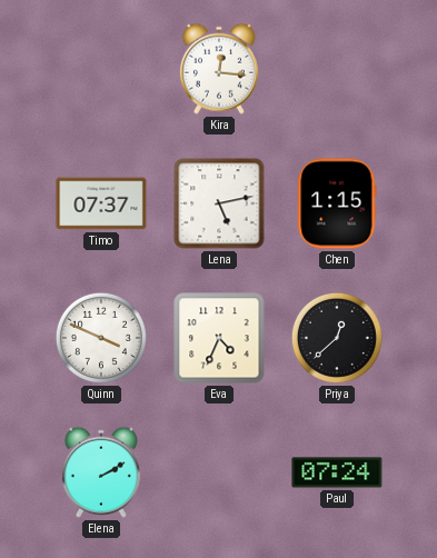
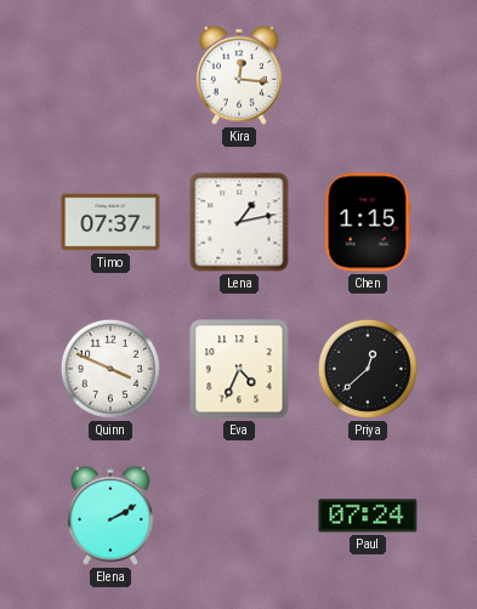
Lena: 5:13 -> 1:13
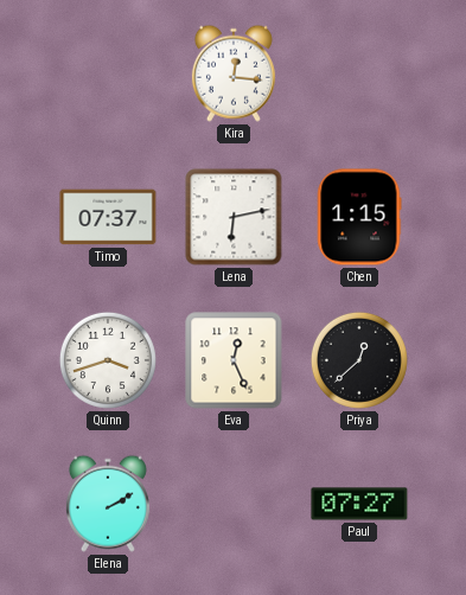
Lena: 1:13 -> 6:13
Quinn: 3:49 -> 3:42
Eva: 4:34 -> 12:26
Paul: 07:24 -> 07:27
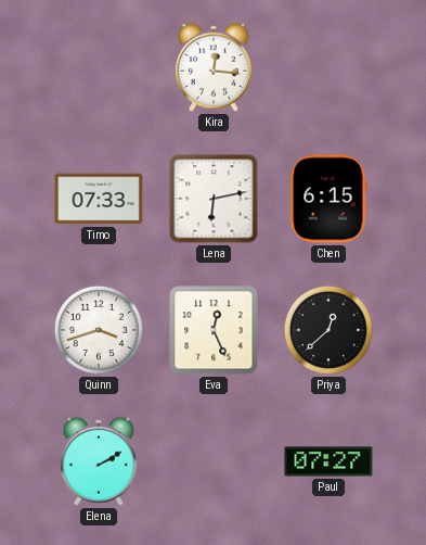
Timo: 07:37 -> 07:33
Chen: 1:15 -> 6:15
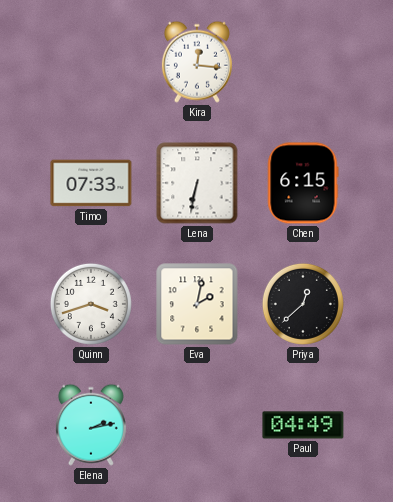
Lena: 6:13 -> 6:32
Eva: 12:26 -> 2:02
Elena: 2:10 -> 2:13
Paul: 07:27 -> 04:49
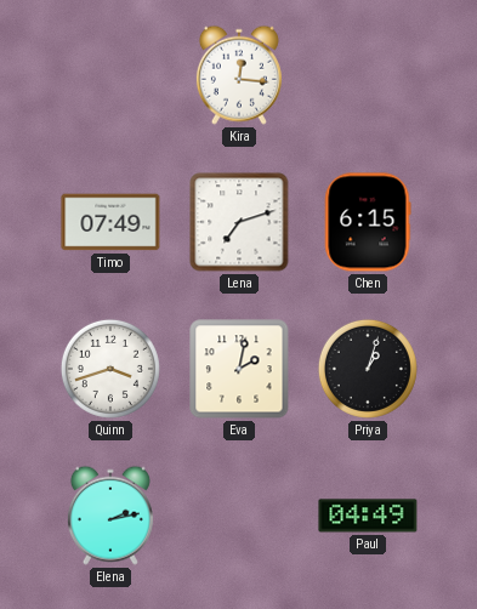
Timo: 07:33 -> 07:49
Lena: 6:32 -> 7:12
Priya: 12:38 -> 1:03
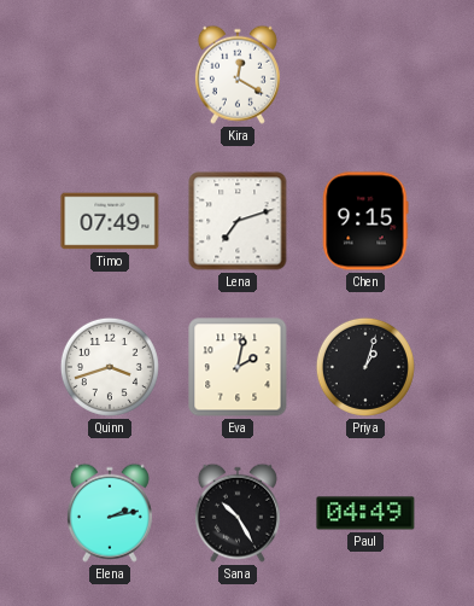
Kira: 12:16 -> 12:20
Chen: 6:15 -> 9:15
Sana: none -> 10:25
